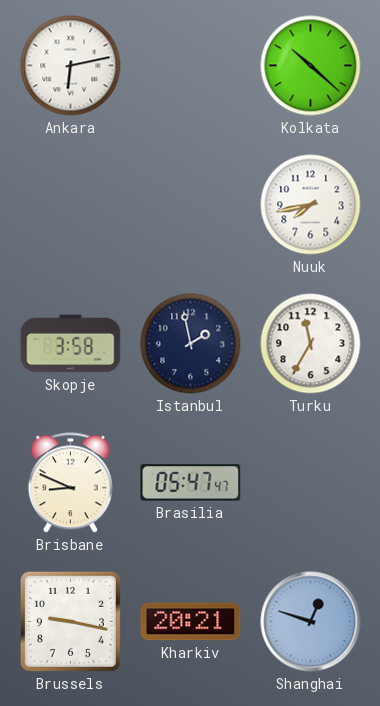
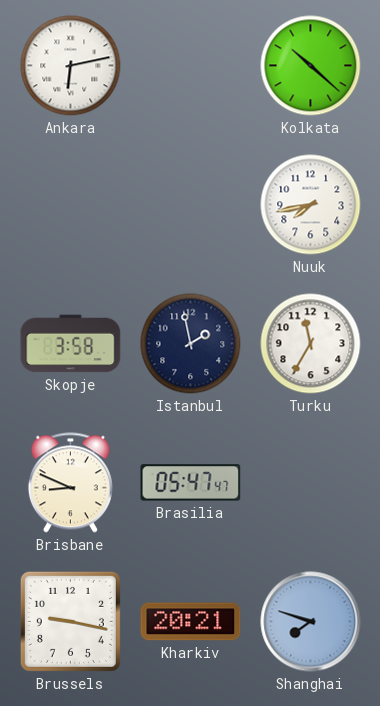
Shanghai: 12:48 -> 7:48
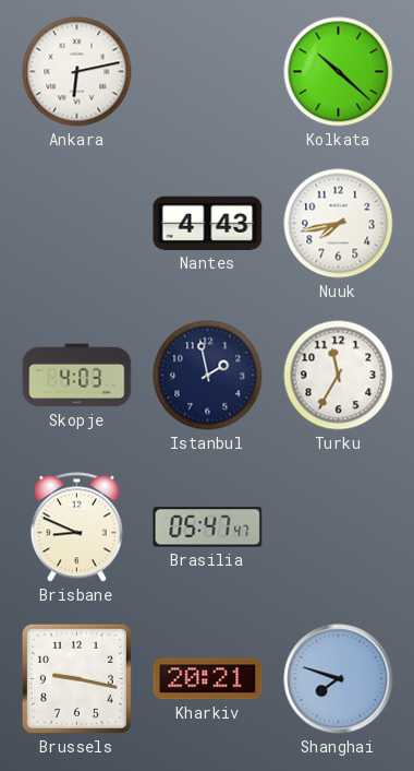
Nantes: none -> 4:43
Skopje: 3:58 -> 4:03
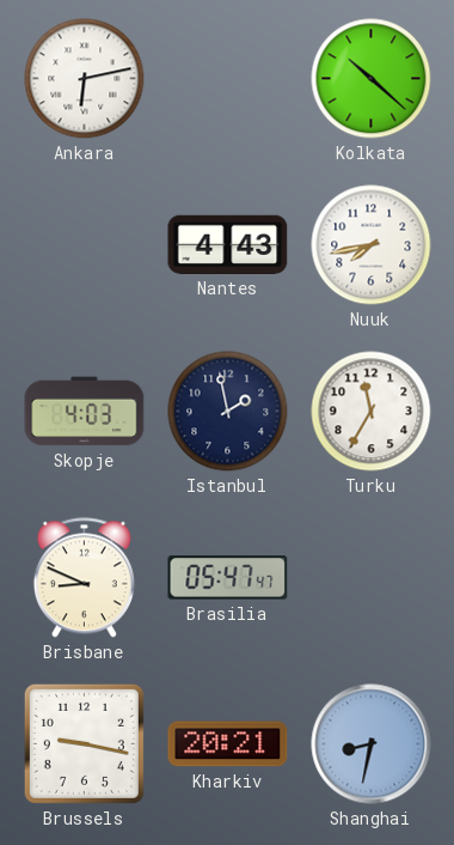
Shanghai: 7:48 -> 8:32
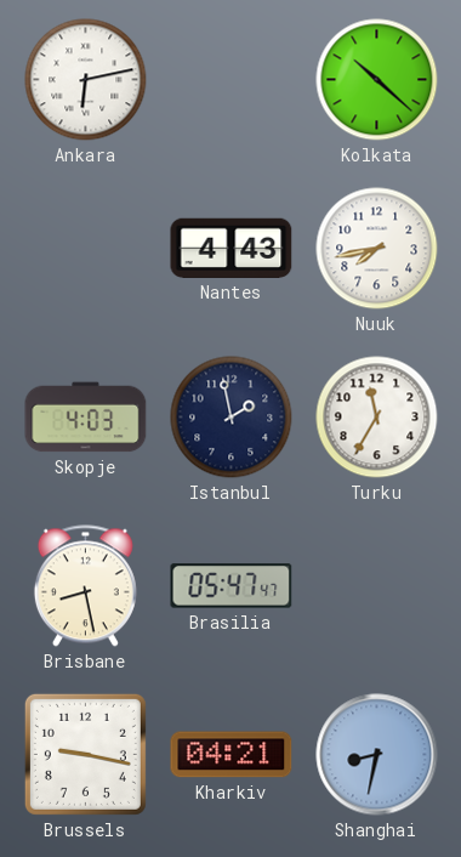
Brisbane: 8:49 -> 8:28
Kharkiv: 20:21 -> 04:21
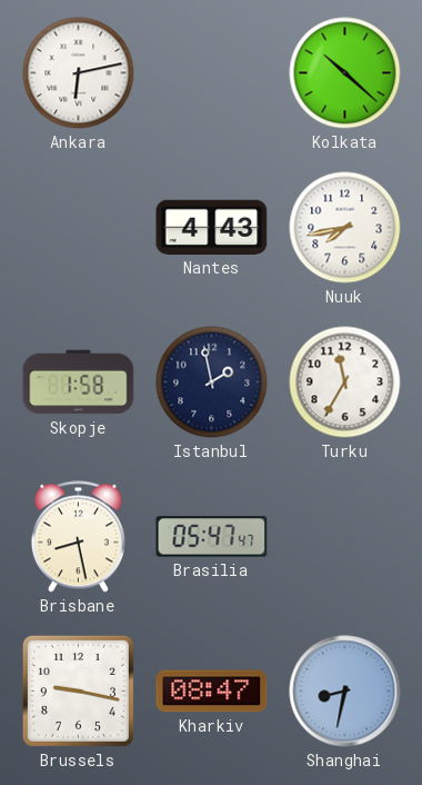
Skopje: 4:03 -> 1:58
Kharkiv: 04:21 -> 08:47
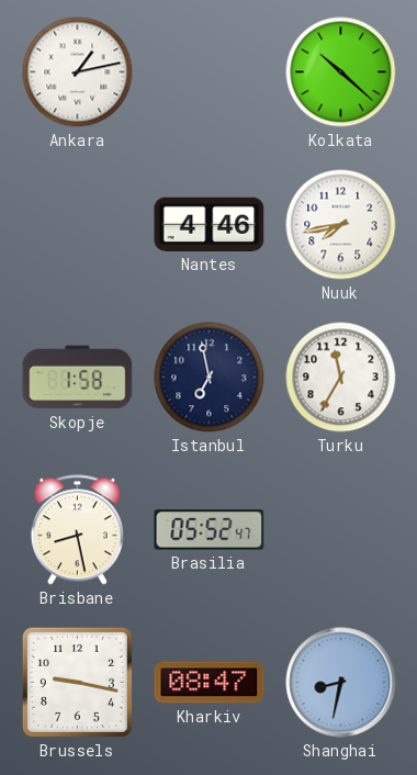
Ankara: 6:13 -> 1:13
Nantes: 4:43 -> 4:46
Istanbul: 1:58 -> 6:58
Brasilia: 05:47 -> 05:52
